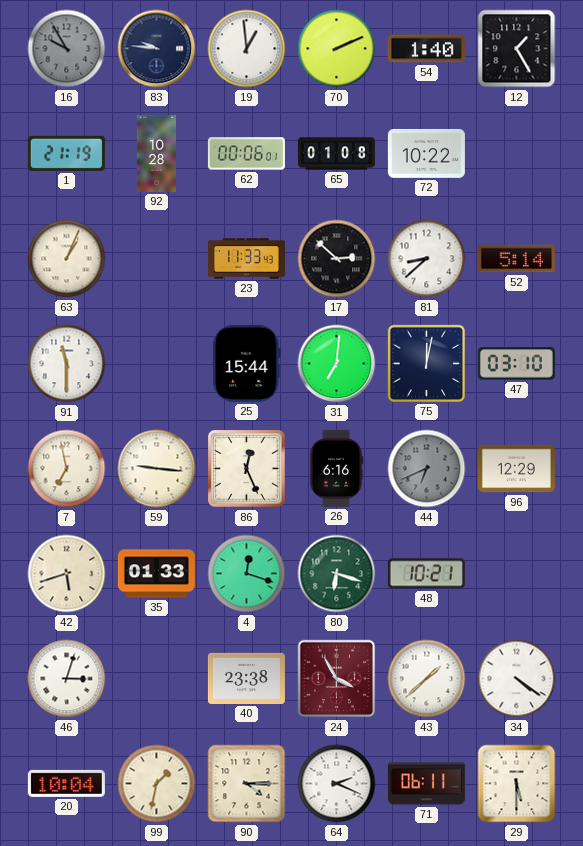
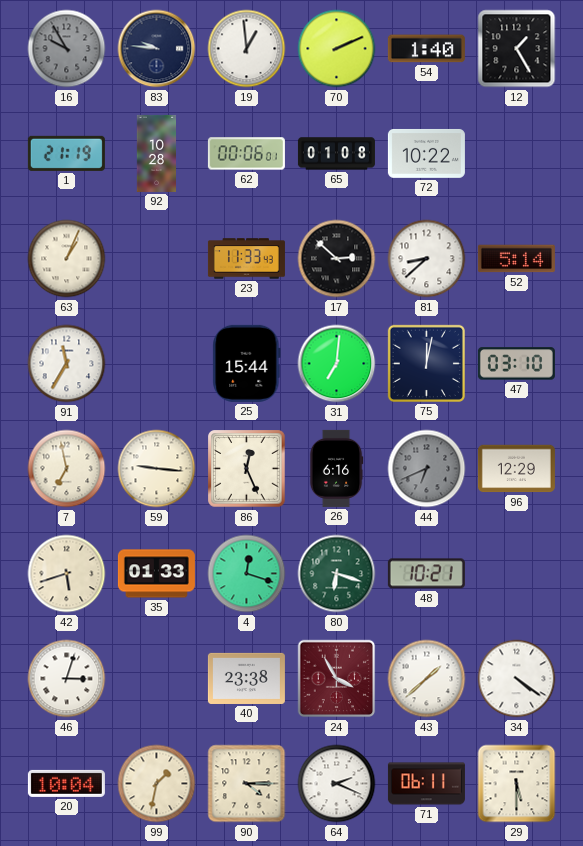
91: 11:30 -> 11:35
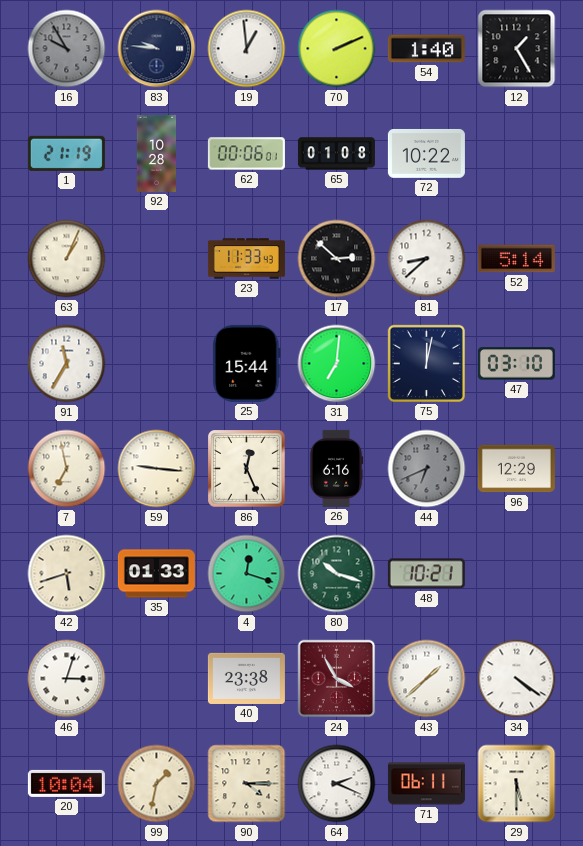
80: 6:18 -> 10:18
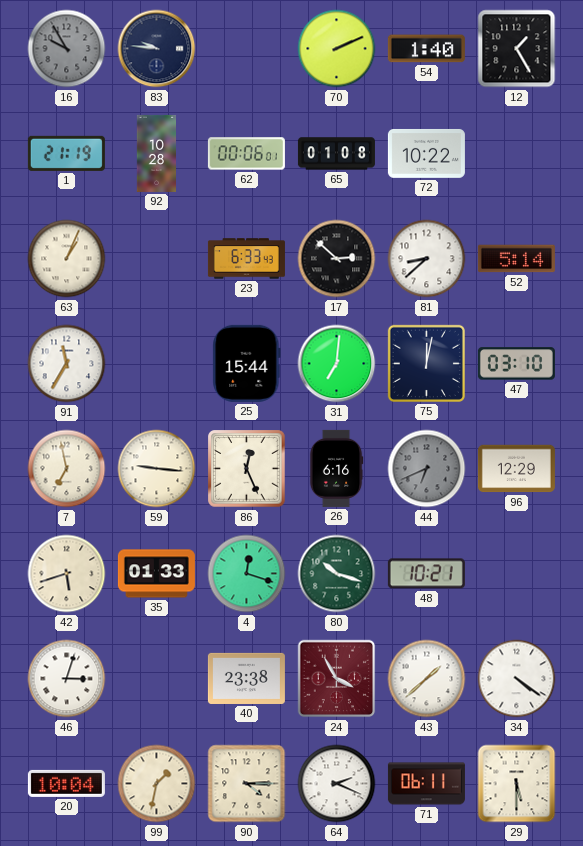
19: 12:59 -> none
23: 11:33 -> 6:33
